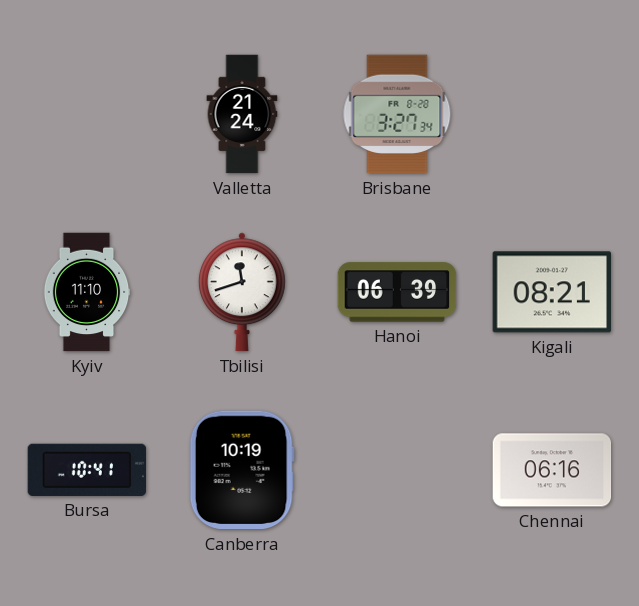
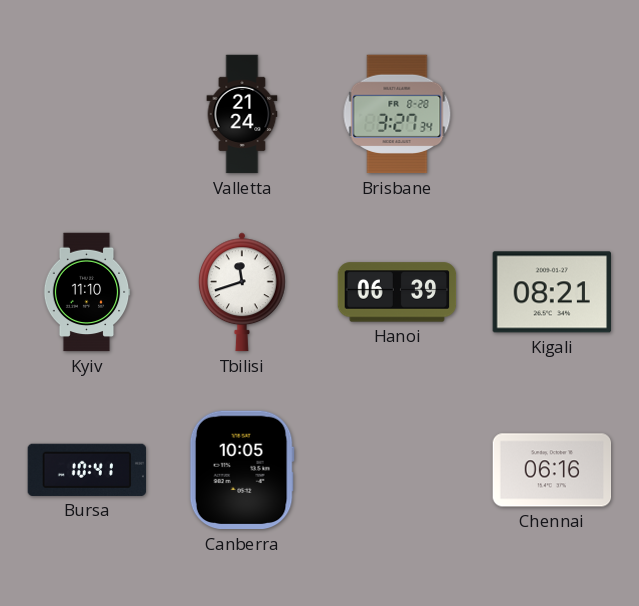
Canberra: 10:19 -> 10:05
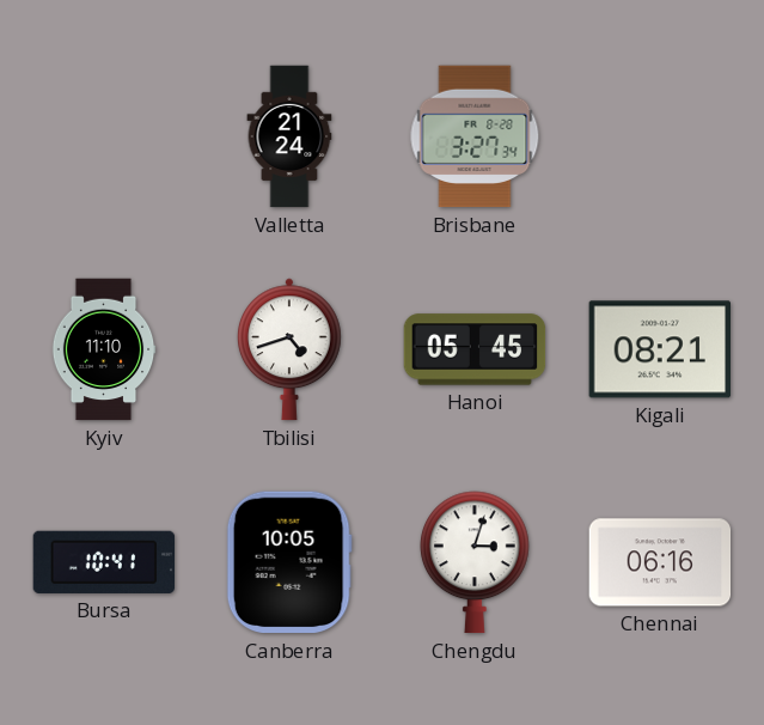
Tbilisi: 11:42 -> 4:42
Hanoi: 06:39 -> 05:45
Chengdu: none -> 3:03
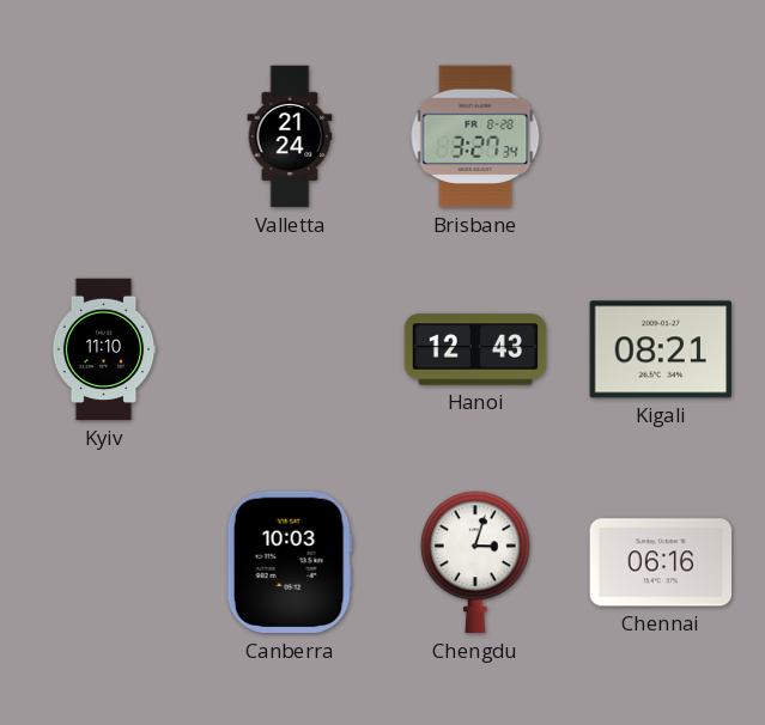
Tbilisi: 4:42 -> none
Hanoi: 05:45 -> 12:43
Bursa: 10:41 -> none
Canberra: 10:05 -> 10:03
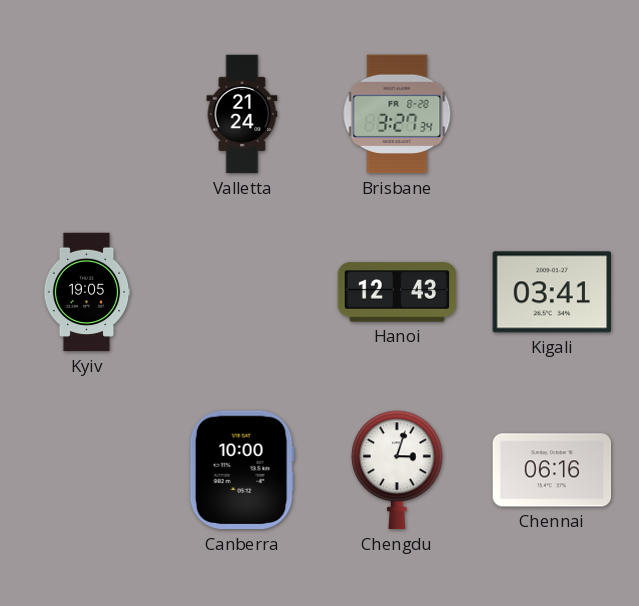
Kyiv: 11:10 -> 19:05
Kigali: 08:21 -> 03:41
Canberra: 10:03 -> 10:00
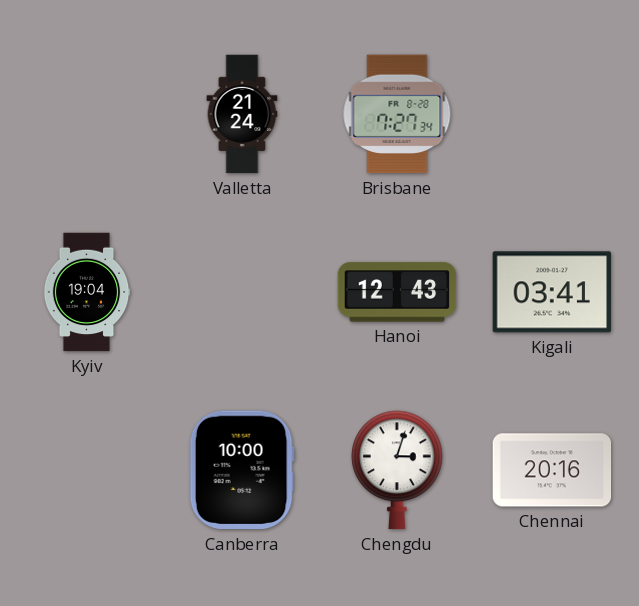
Brisbane: 3:27 -> 7:27
Kyiv: 19:05 -> 19:04
Chennai: 06:16 -> 20:16
